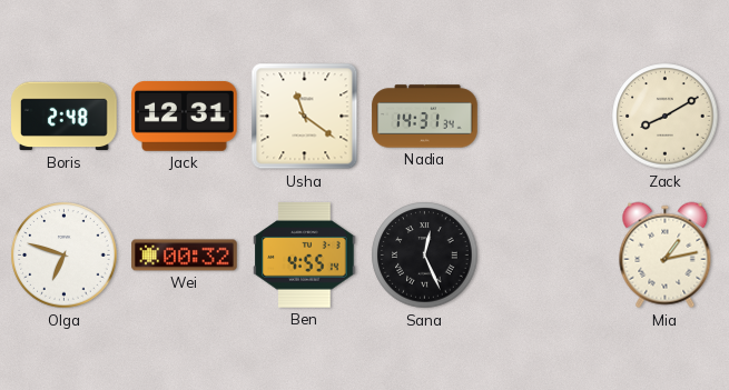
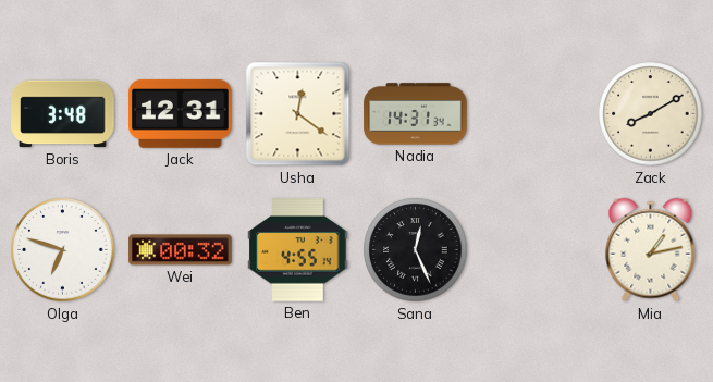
Boris: 2:48 -> 3:48
Usha: 11:21 -> 12:21
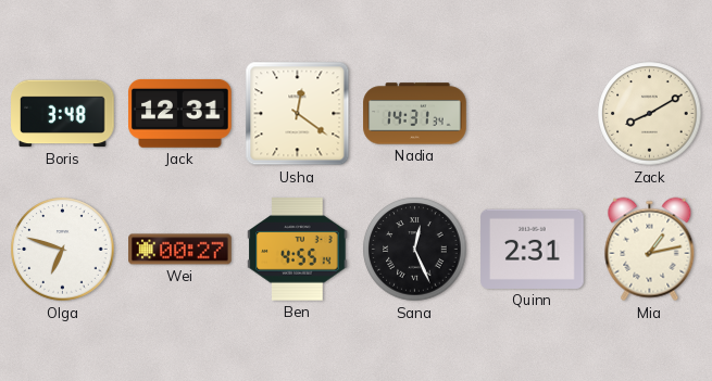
Wei: 00:32 -> 00:27
Quinn: none -> 2:31
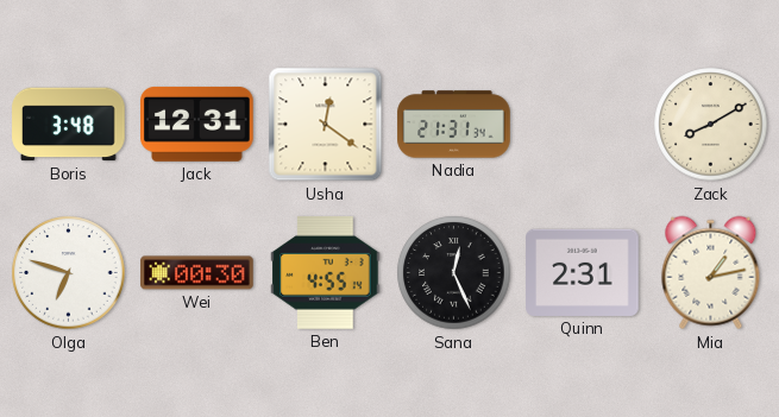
Nadia: 14:31 -> 21:31
Wei: 00:27 -> 00:30
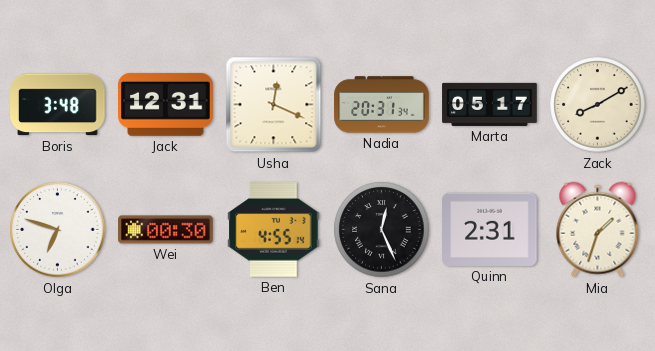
Usha: 12:21 -> 12:19
Nadia: 21:31 -> 20:31
Marta: none -> 05:17
Mia: 1:13 -> 1:33
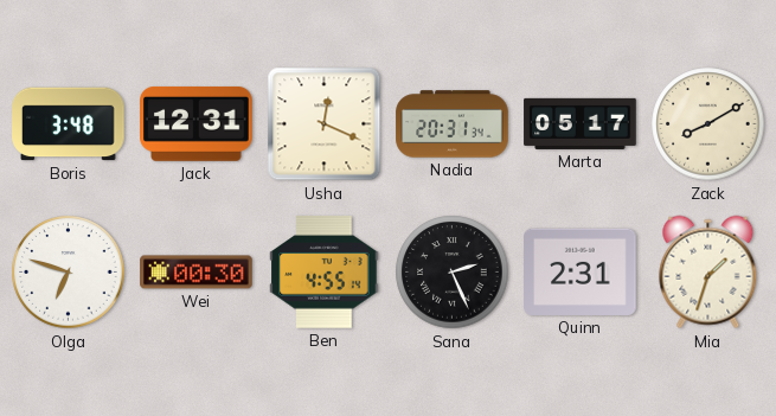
Sana: 12:26 -> 2:26
